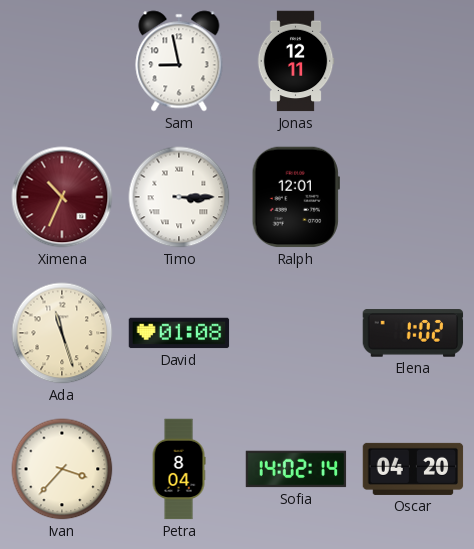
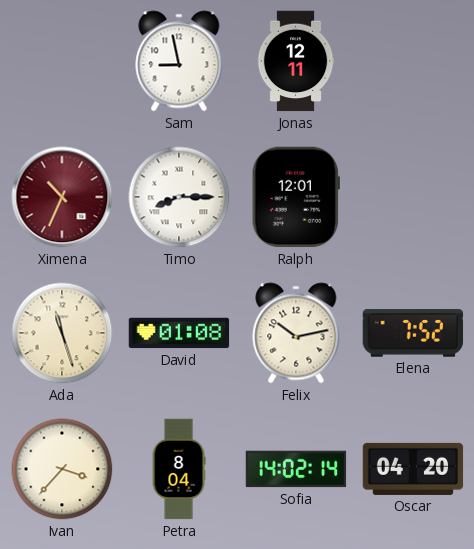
Timo: 3:15 -> 8:15
Felix: none -> 10:13
Elena: 1:02 -> 7:52
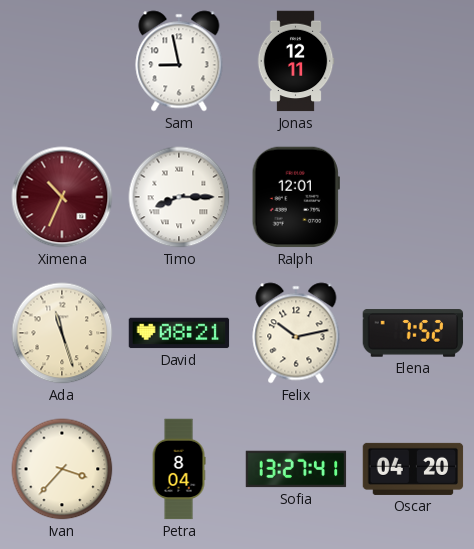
David: 01:08 -> 08:21
Sofia: 14:02 -> 13:27
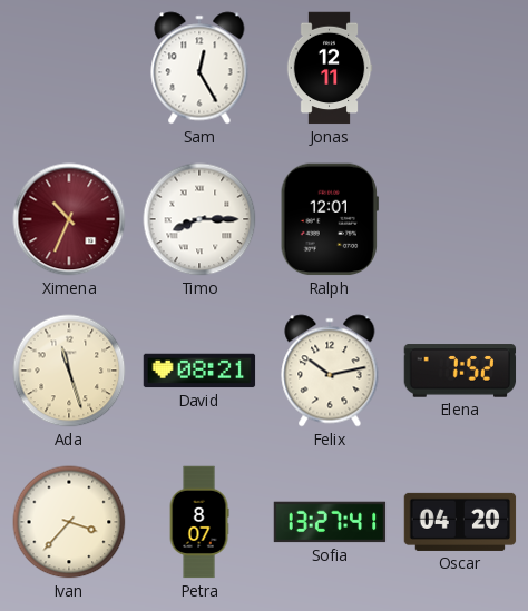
Sam: 8:58 -> 12:25
Petra: 8:04 -> 8:07
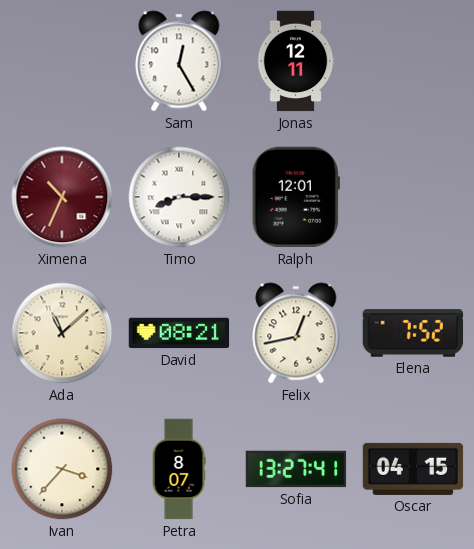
Ada: 11:27 -> 11:08
Felix: 10:13 -> 12:43
Oscar: 04:20 -> 04:15
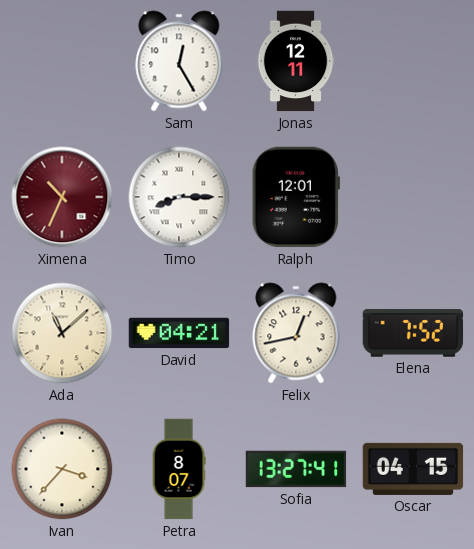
David: 08:21 -> 04:21
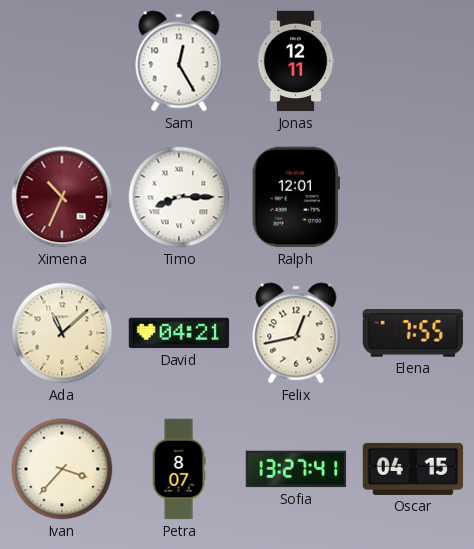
Elena: 7:52 -> 7:55
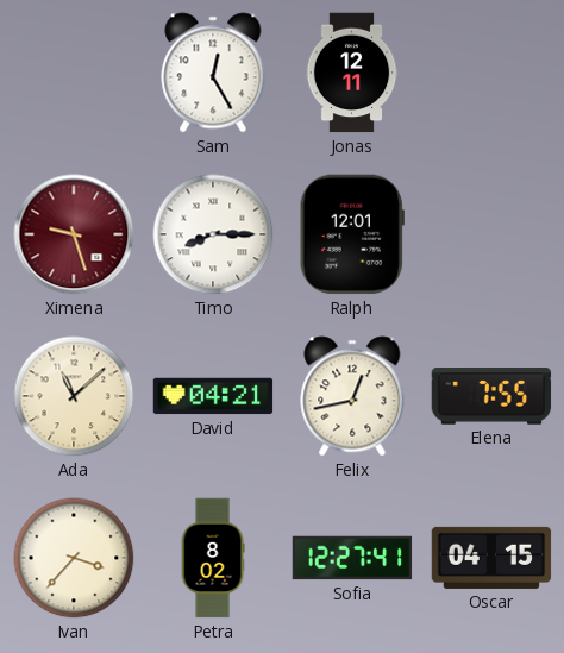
Ximena: 10:34 -> 9:27
Petra: 8:07 -> 8:02
Sofia: 13:27 -> 12:27
